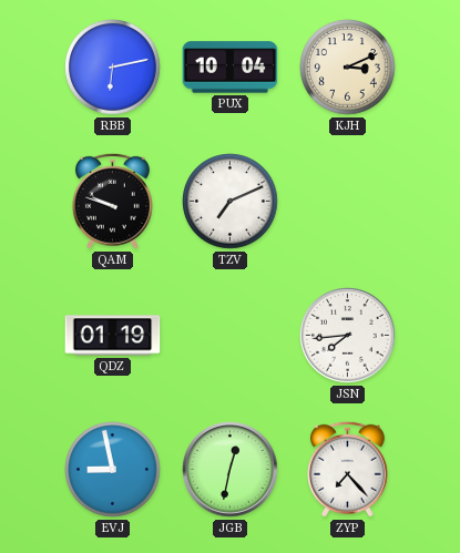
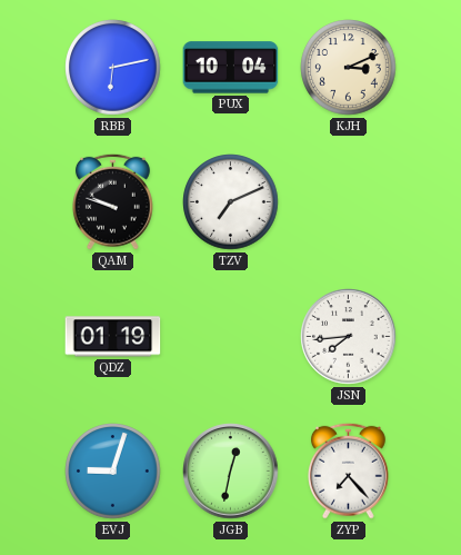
EVJ: 8:58 -> 9:03
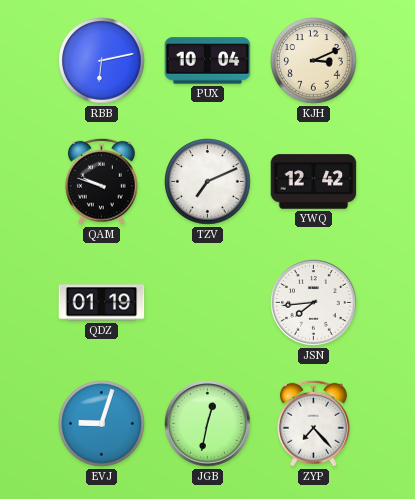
YWQ: none -> 12:42
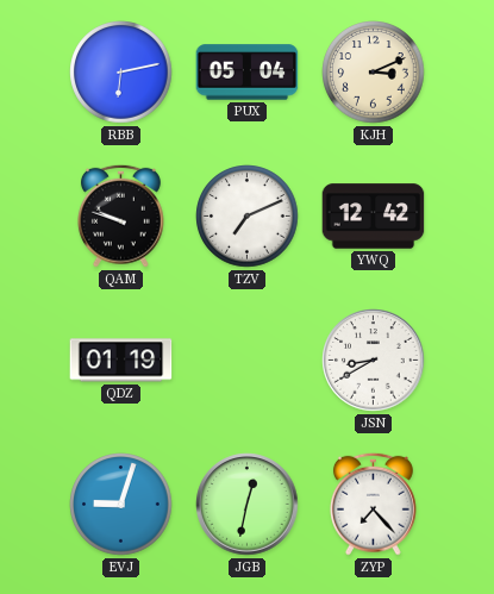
PUX: 10:04 -> 05:04
JSN: 7:44 -> 8:40
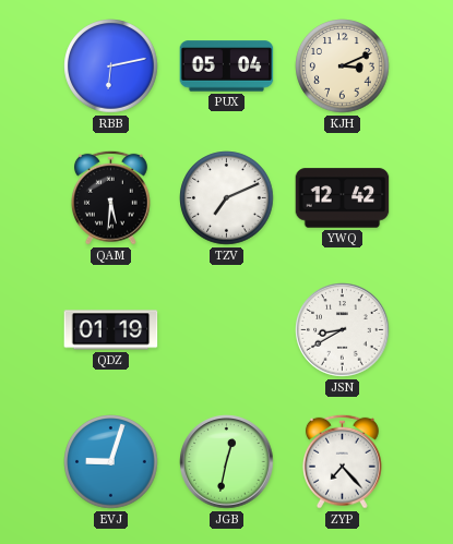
QAM: 9:48 -> 5:31
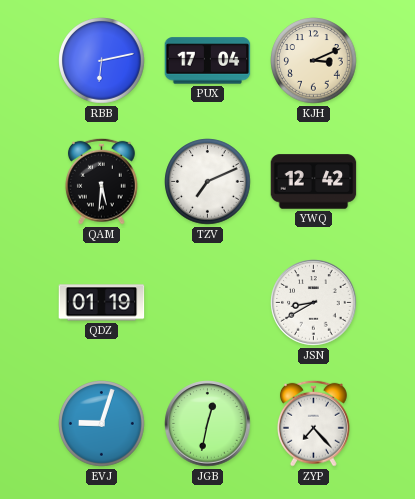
PUX: 05:04 -> 17:04
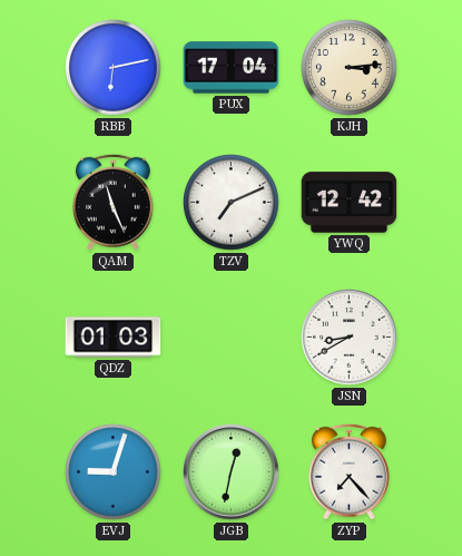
KJH: 3:11 -> 3:14
QAM: 5:31 -> 11:26
QDZ: 01:19 -> 01:03
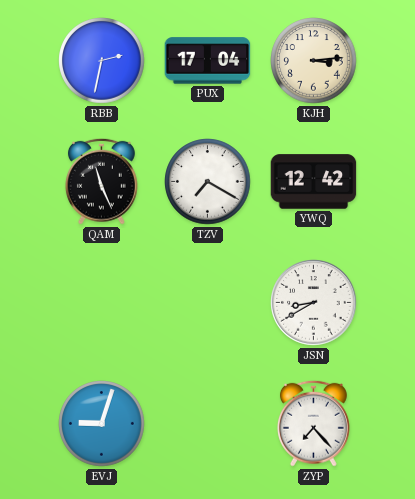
RBB: 6:13 -> 2:32
TZV: 7:11 -> 7:20
QDZ: 01:03 -> none
JGB: 12:32 -> none
